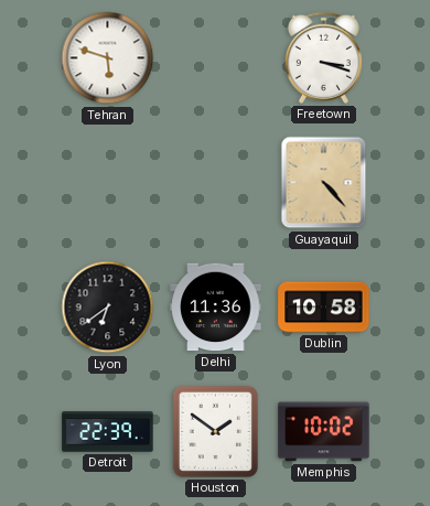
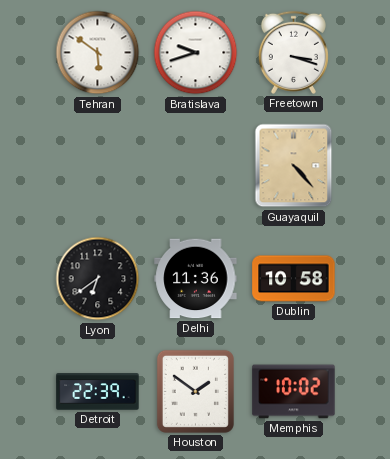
Tehran: 5:48 -> 5:51
Bratislava: none -> 9:42
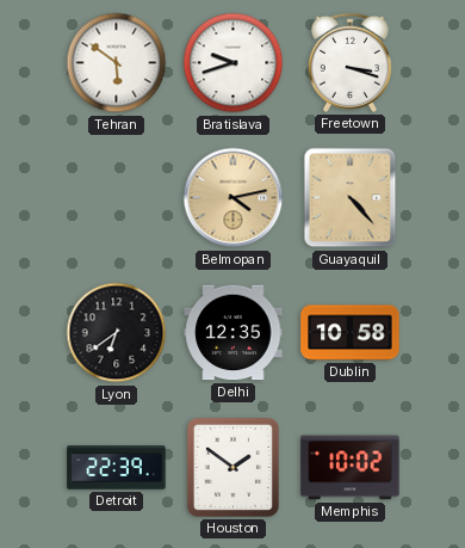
Belmopan: none -> 4:13
Delhi: 11:36 -> 12:35
